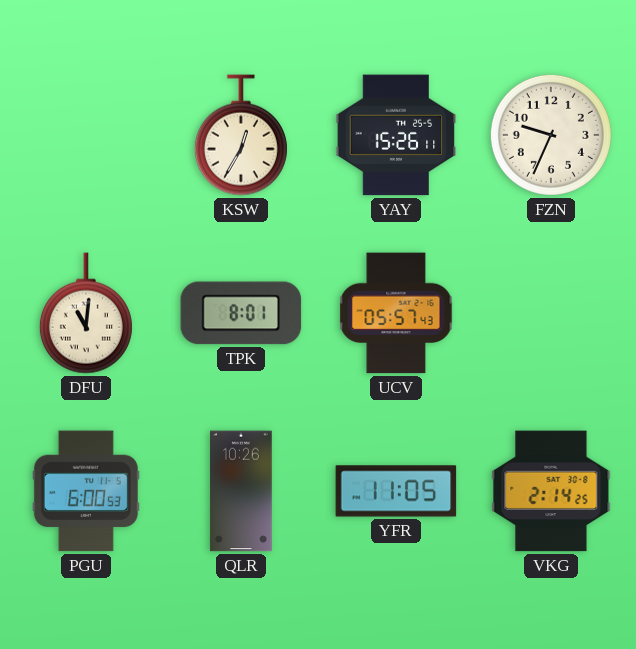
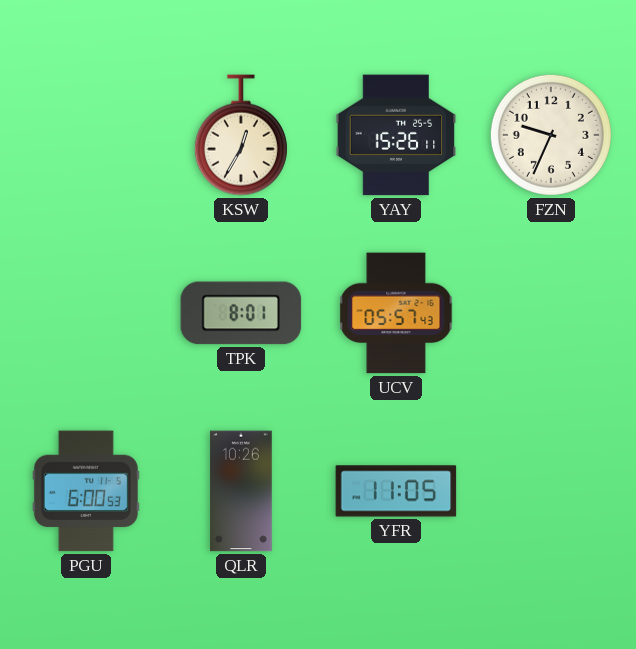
DFU: 11:01 -> none
VKG: 2:14 -> none
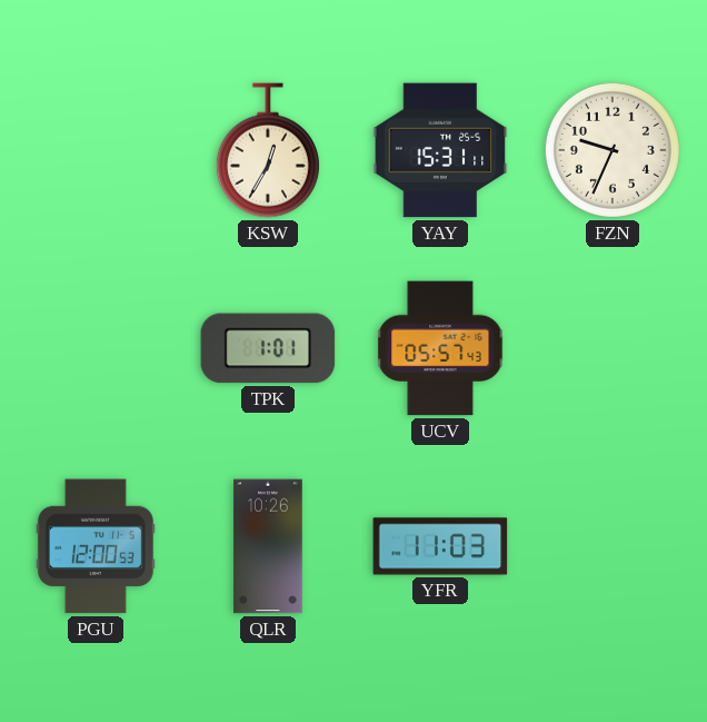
YAY: 15:26 -> 15:31
TPK: 8:01 -> 1:01
PGU: 6:00 -> 12:00
YFR: 11:05 -> 11:03
